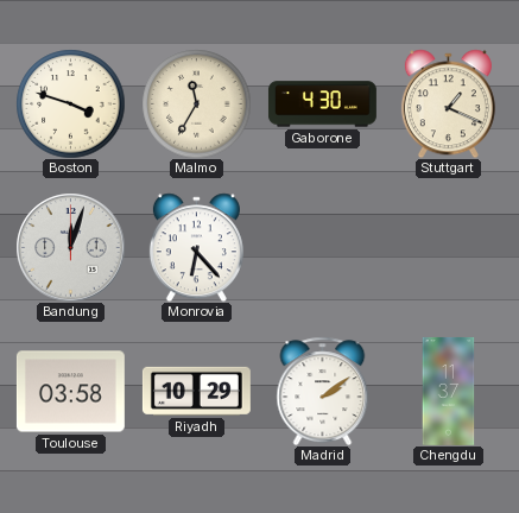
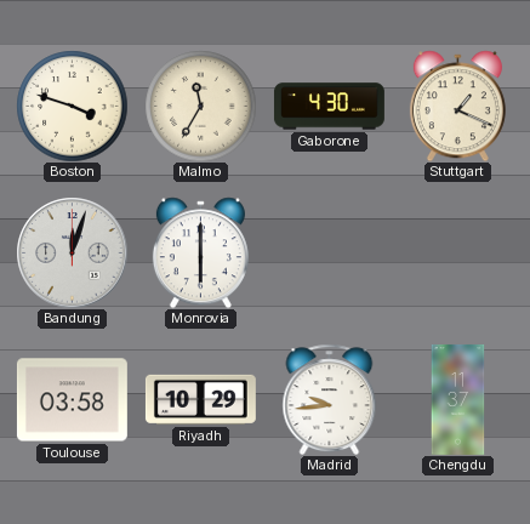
Monrovia: 6:23 -> 6:00
Madrid: 2:09 -> 9:44
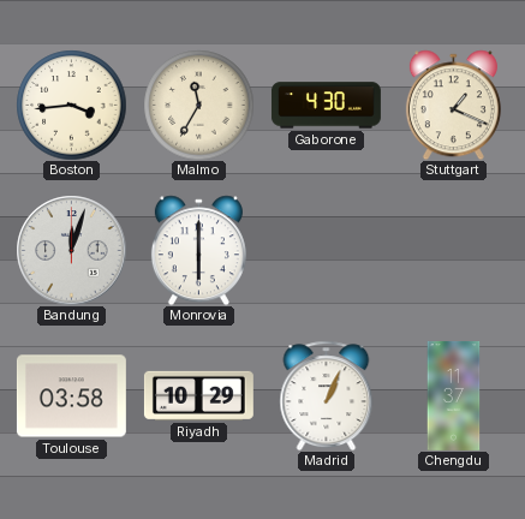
Boston: 3:48 -> 3:44
Madrid: 9:44 -> 1:04
